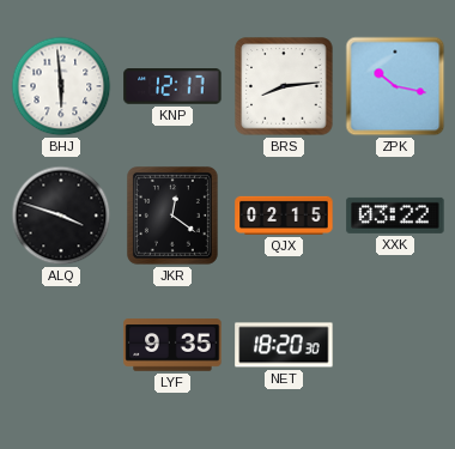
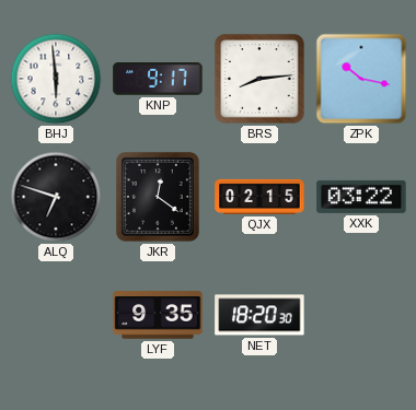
KNP: 12:17 -> 9:17
ALQ: 3:48 -> 6:48
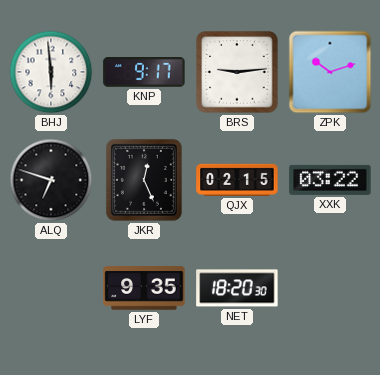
BRS: 8:14 -> 9:14
ZPK: 10:17 -> 10:12
JKR: 12:21 -> 12:26
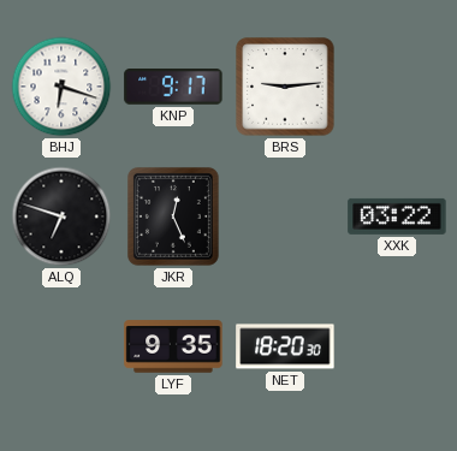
BHJ: 5:59 -> 6:18
ZPK: 10:12 -> none
QJX: 02:15 -> none
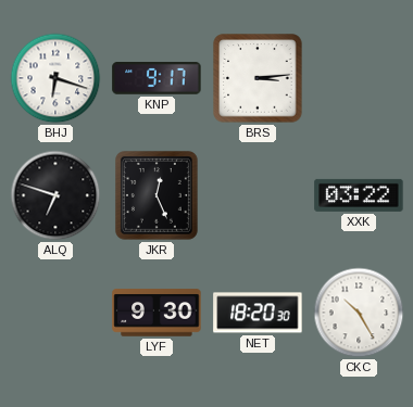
BRS: 9:14 -> 3:14
LYF: 9:35 -> 9:30
CKC: none -> 10:25
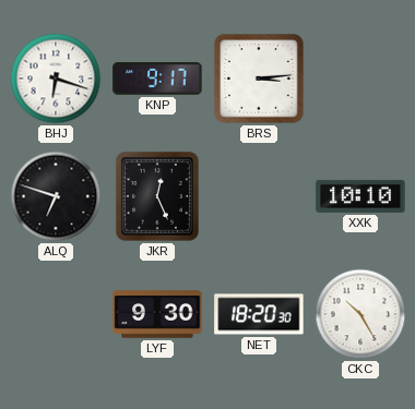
XXK: 03:22 -> 10:10
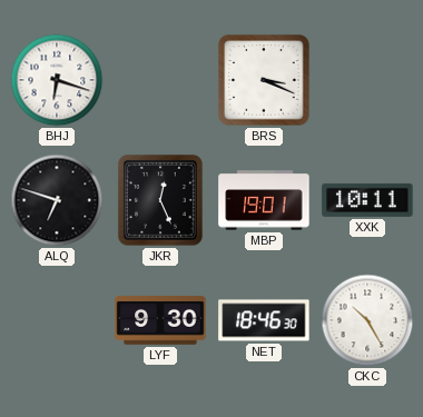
KNP: 9:17 -> none
BRS: 3:14 -> 3:19
MBP: none -> 19:01
XXK: 10:10 -> 10:11
NET: 18:20 -> 18:46
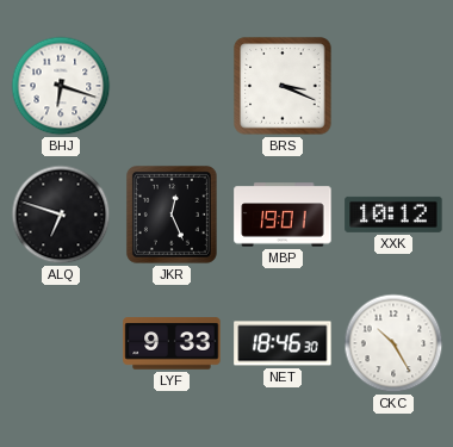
XXK: 10:11 -> 10:12
LYF: 9:30 -> 9:33
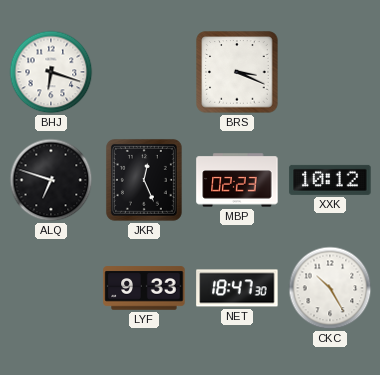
MBP: 19:01 -> 02:23
NET: 18:46 -> 18:47
